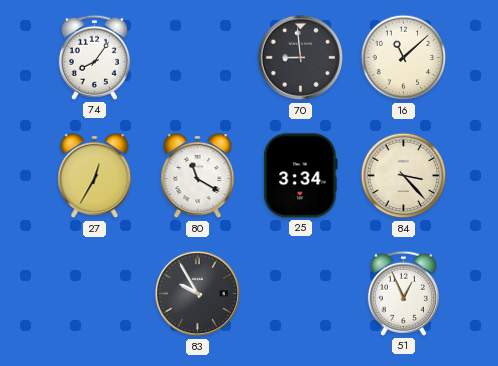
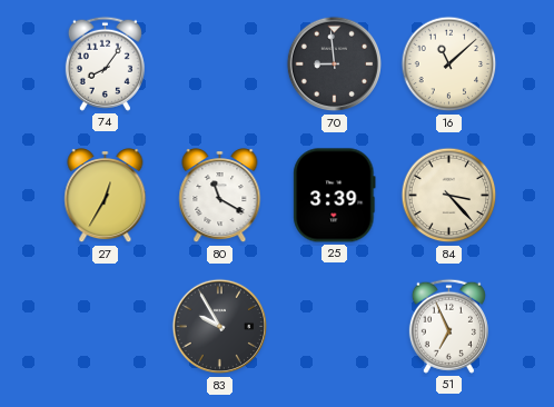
25: 3:34 -> 3:39
51: 12:56 -> 6:56
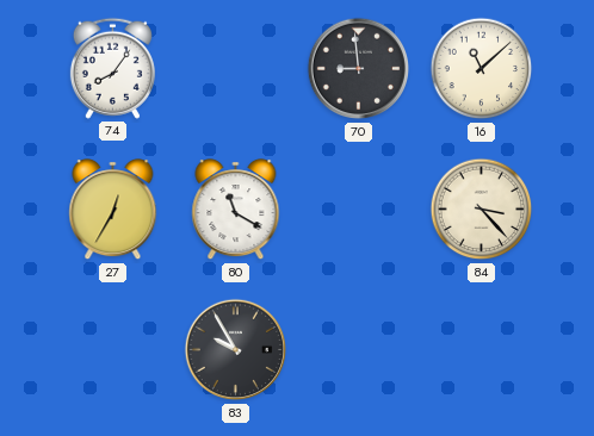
25: 3:39 -> none
51: 6:56 -> none
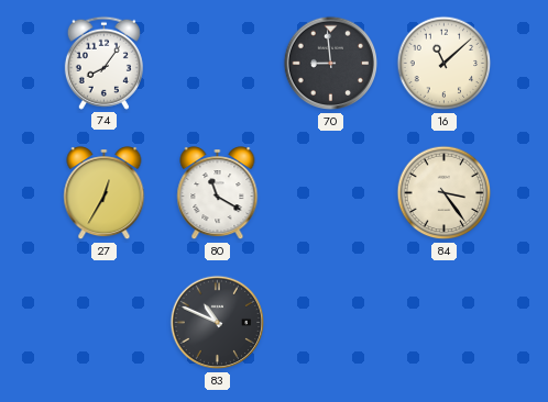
84: 3:23 -> 3:24
83: 9:55 -> 10:49
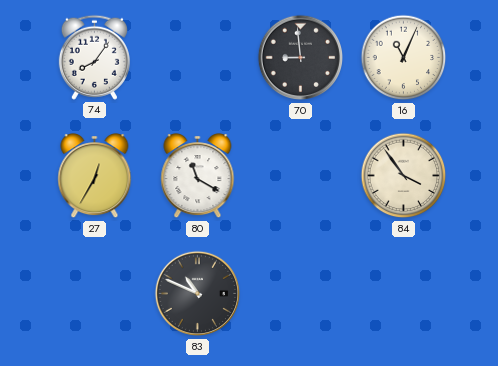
16: 11:08 -> 11:04
84: 3:24 -> 3:54
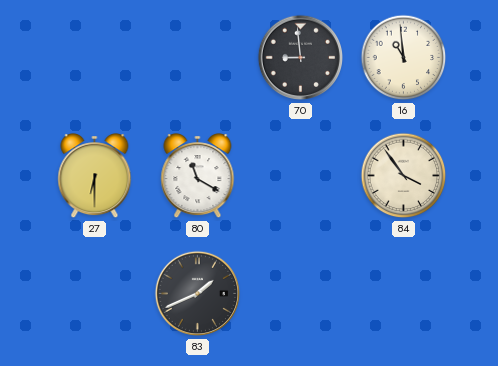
74: 8:06 -> none
16: 11:04 -> 10:59
27: 12:35 -> 6:30
83: 10:49 -> 1:41
